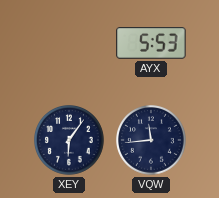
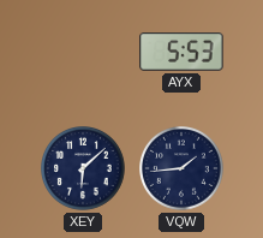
XEY: 6:06 -> 6:08
VQW: 11:44 -> 1:44
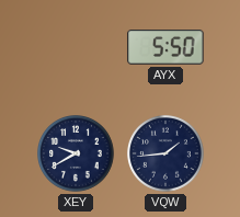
AYX: 5:53 -> 5:50
XEY: 6:08 -> 9:40
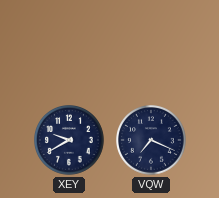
AYX: 5:50 -> none
VQW: 1:44 -> 7:19
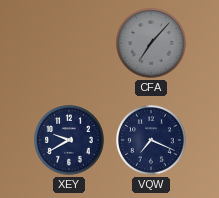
CFA: none -> 7:07
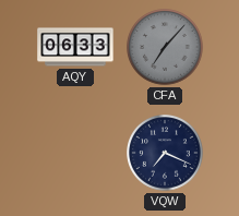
AQY: none -> 06:33
XEY: 9:40 -> none
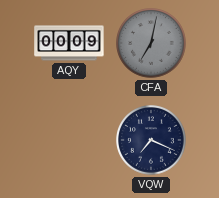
AQY: 06:33 -> 00:09
CFA: 7:07 -> 7:02
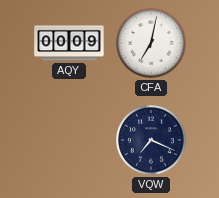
CFA dial: grey -> white
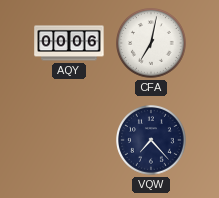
AQY: 00:09 -> 00:06
VQW: 7:19 -> 7:23
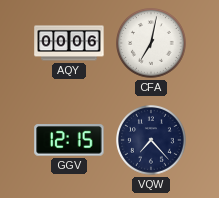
GGV: none -> 12:15
